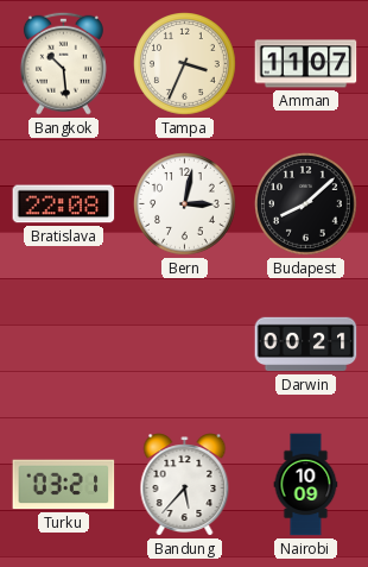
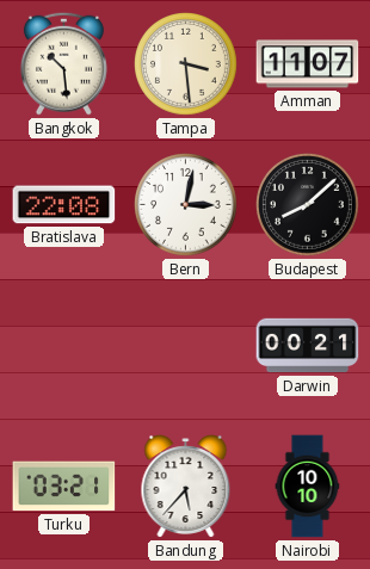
Tampa: 3:34 -> 3:29
Nairobi: 10:09 -> 10:10
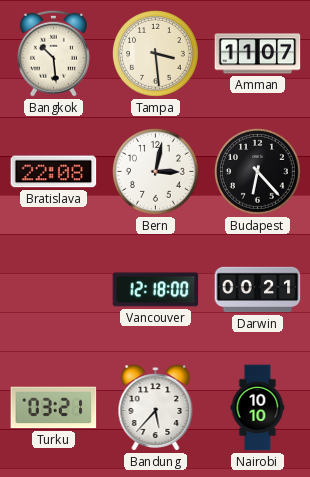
Budapest: 8:08 -> 6:23
Vancouver: none -> 12:18
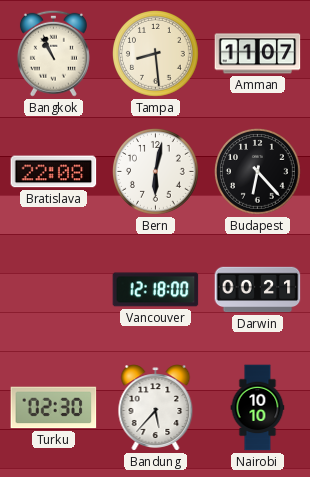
Bangkok: 10:29 -> 10:56
Tampa: 3:29 -> 8:29
Bern: 3:02 -> 6:02
Turku: 03:21 -> 02:30
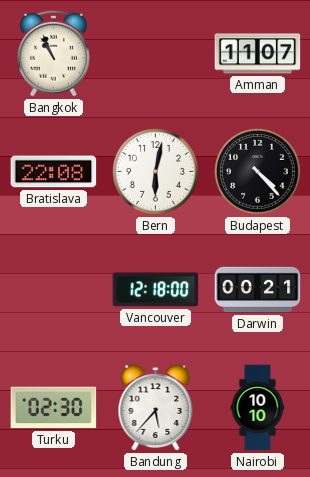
Tampa: 8:29 -> none
Budapest: 6:23 -> 4:23
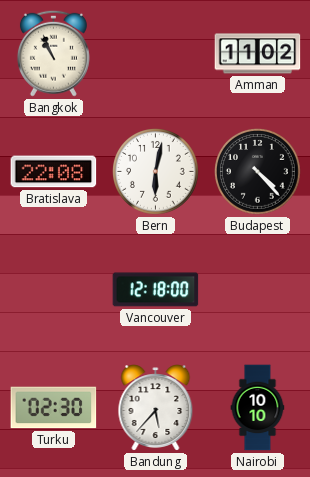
Amman: 11:07 -> 11:02
Darwin: 00:21 -> none
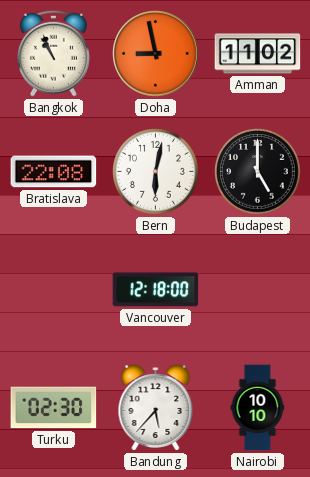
Doha: none -> 8:58
Budapest: 4:23 -> 5:00
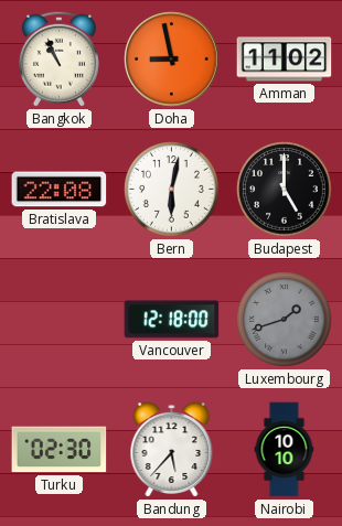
Luxembourg: none -> 1:42
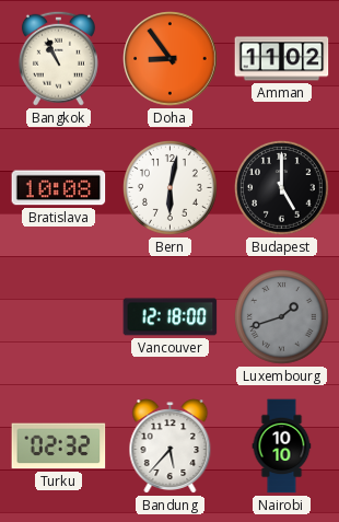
Doha: 8:58 -> 8:54
Bratislava: 22:08 -> 10:08
Turku: 02:30 -> 02:32
